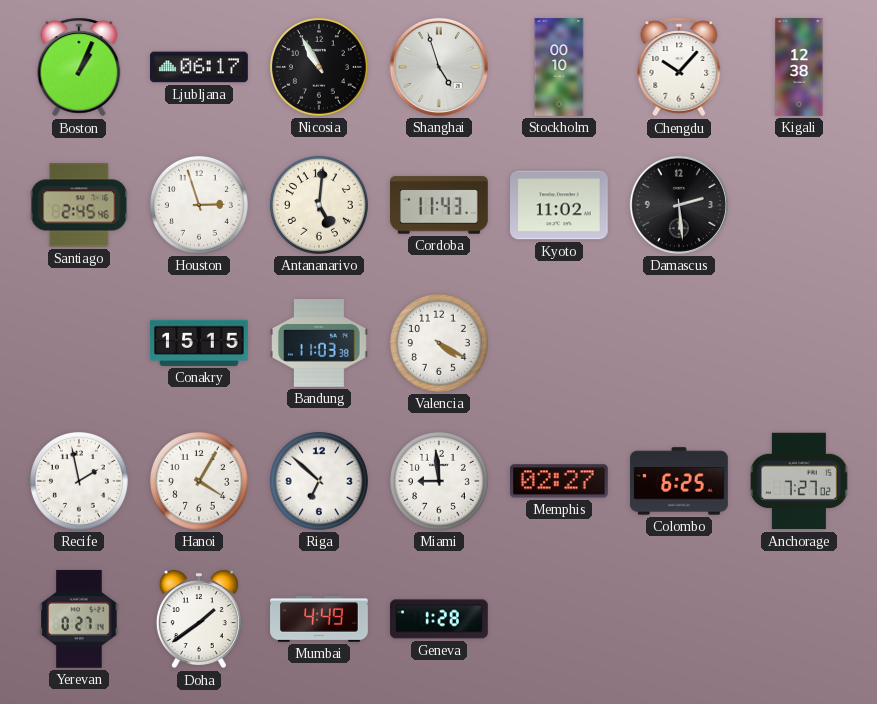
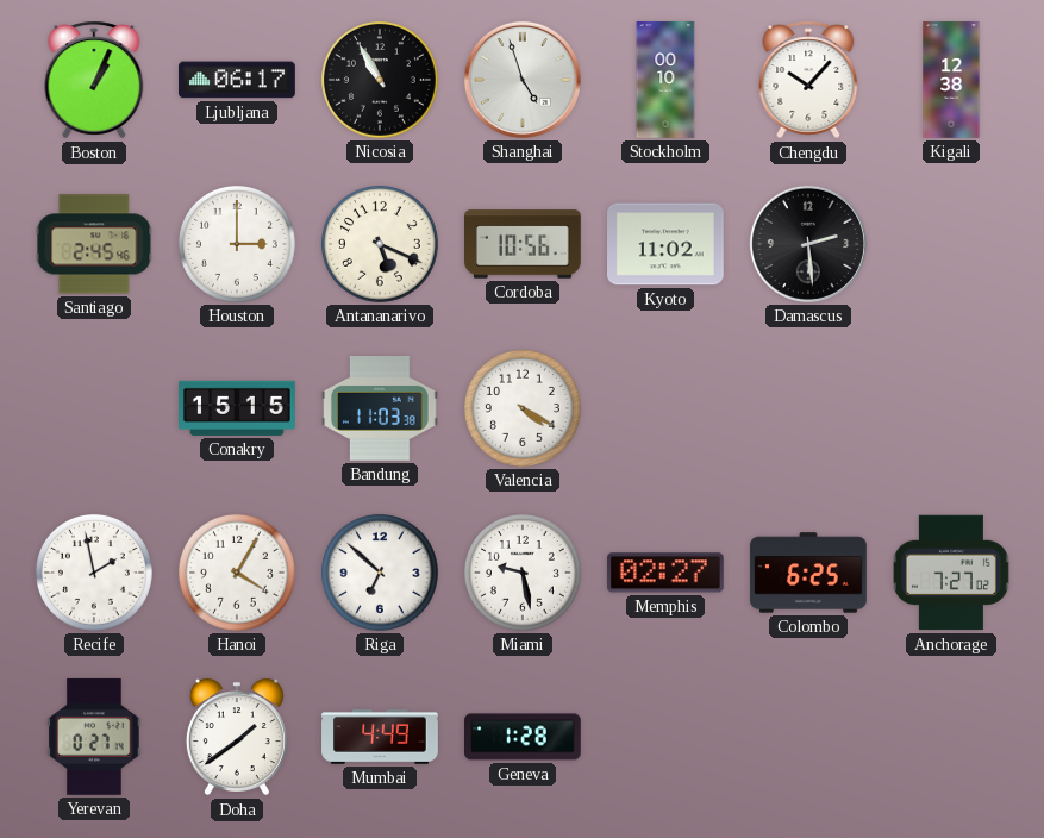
Houston: 2:57 -> 3:00
Antananarivo: 5:01 -> 5:19
Cordoba: 11:43 -> 10:56
Miami: 8:59 -> 9:28
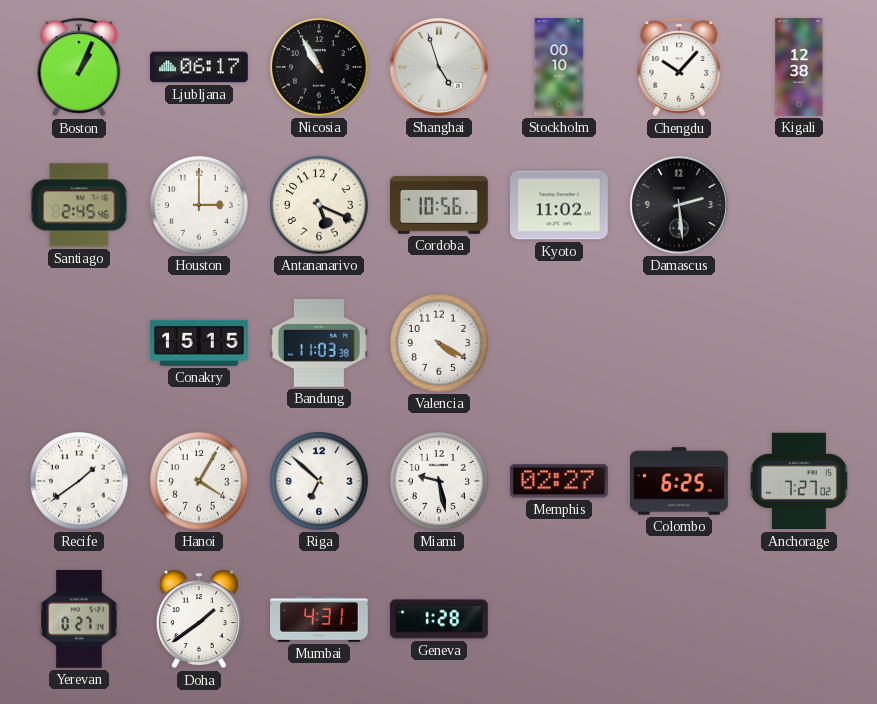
Recife: 1:58 -> 1:39
Mumbai: 4:49 -> 4:31
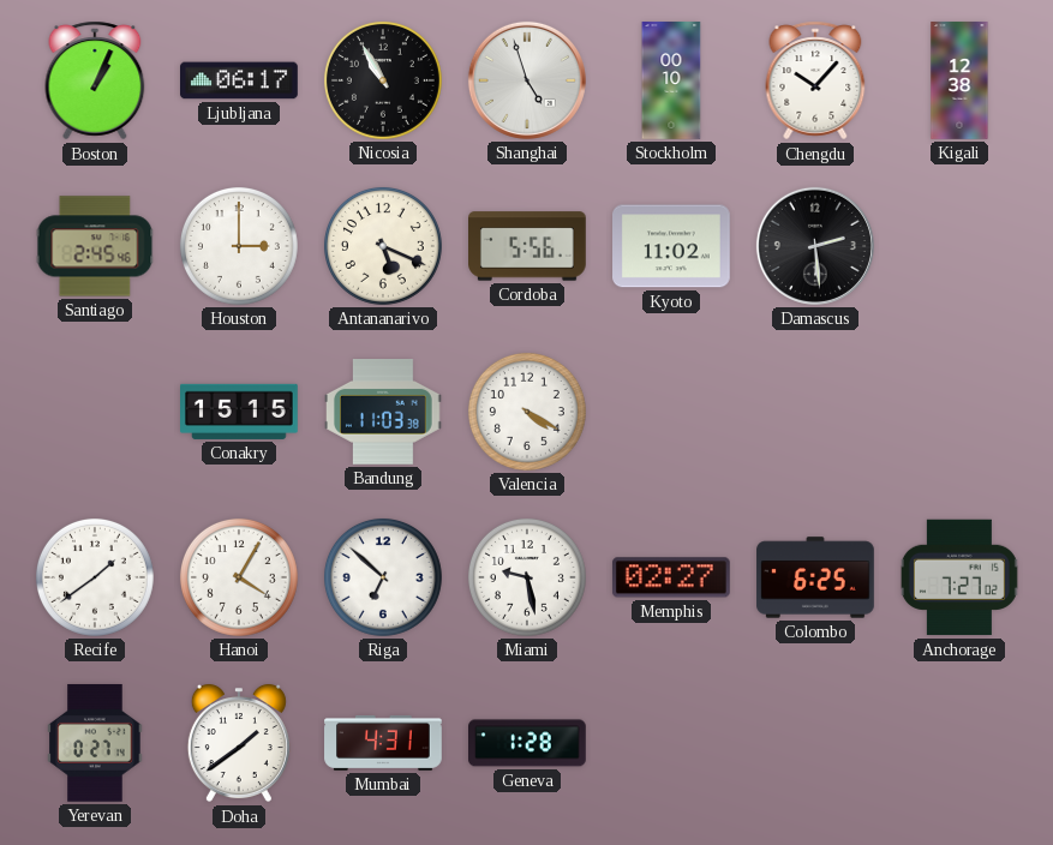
Cordoba: 10:56 -> 5:56
